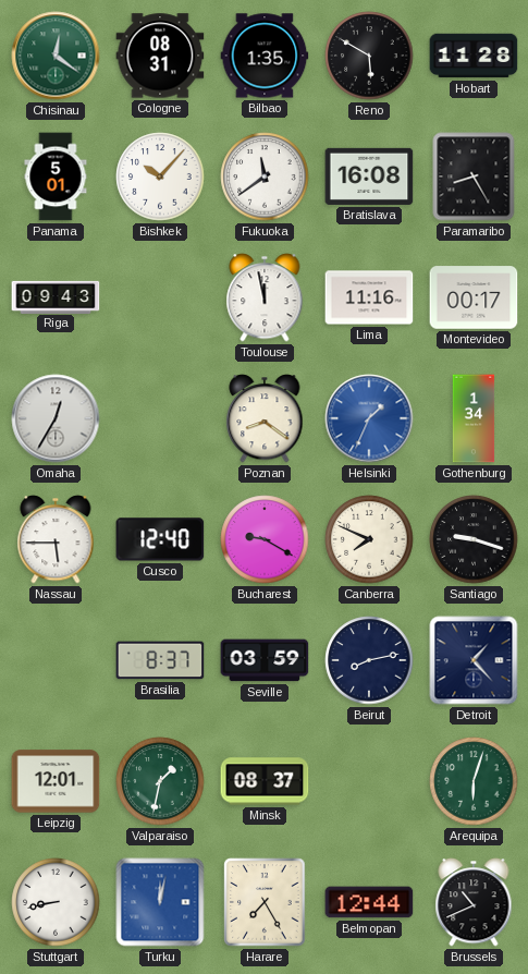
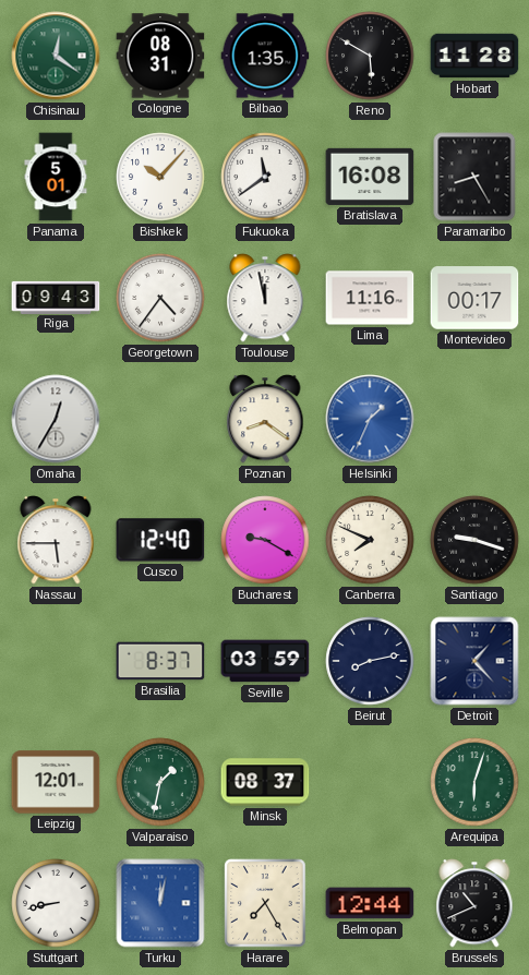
Georgetown: none -> 4:36
Gothenburg: 1:34 -> none
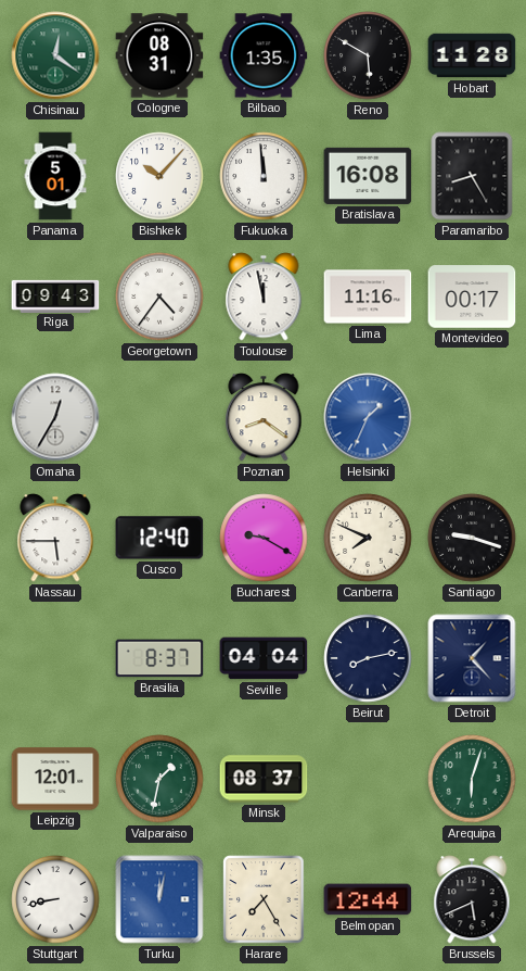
Fukuoka: 11:39 -> 11:59
Seville: 03:59 -> 04:04
Brussels: 10:41 -> 5:41
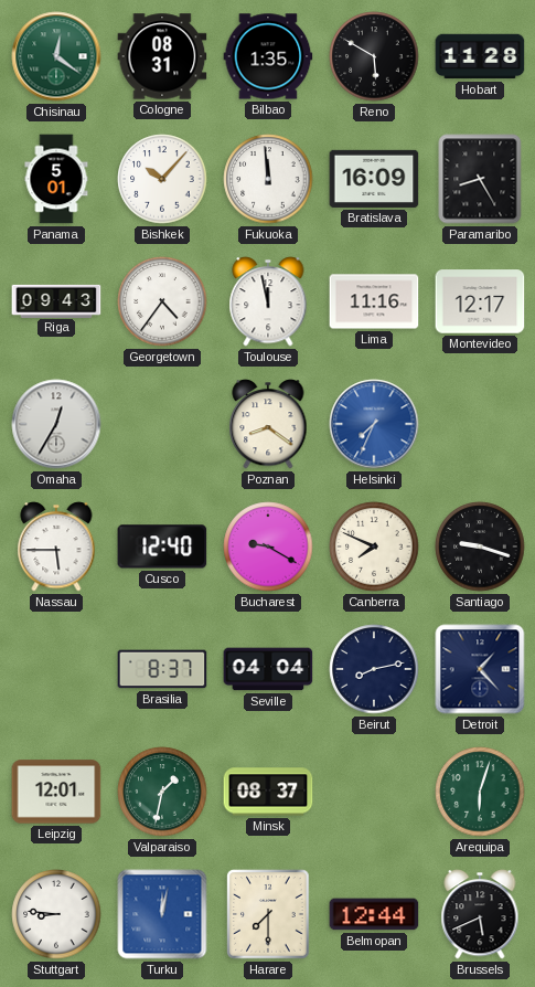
Bratislava: 16:08 -> 16:09
Montevideo: 00:17 -> 12:17
Helsinki: 1:34 -> 7:34
Stuttgart: 8:43 -> 8:46
Harare: 7:25 -> 7:30
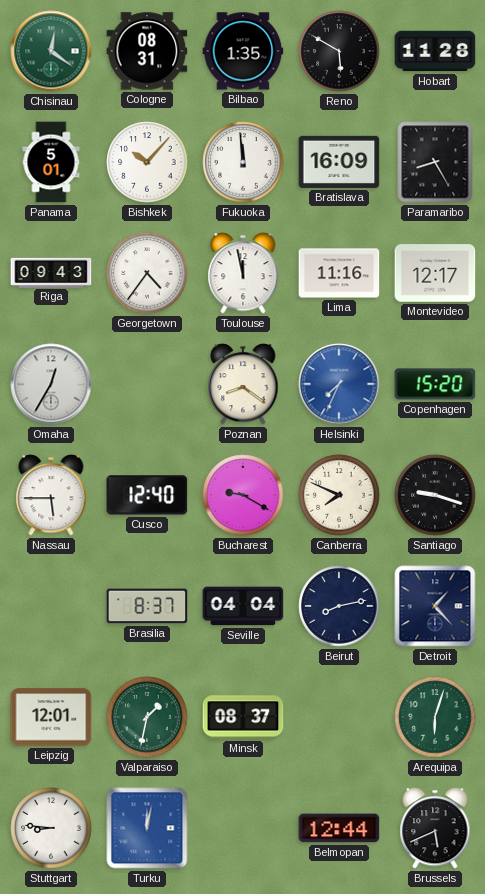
Copenhagen: none -> 15:20
Harare: 7:30 -> none
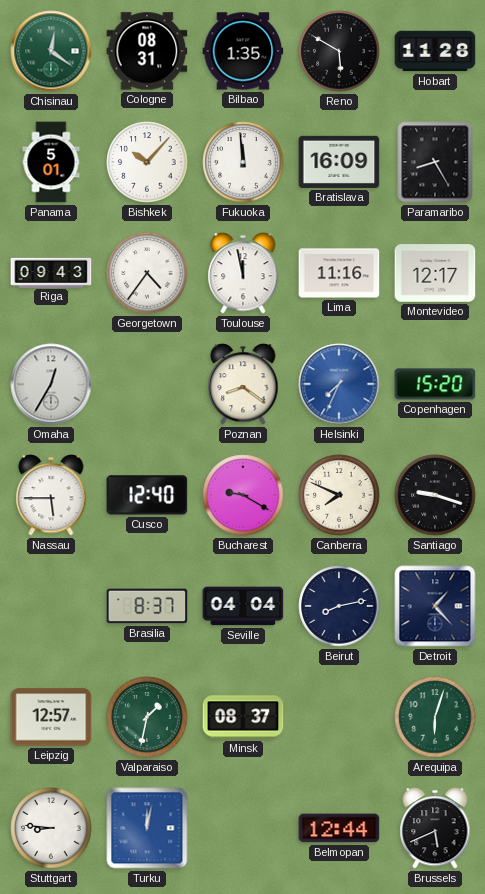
Leipzig: 12:01 -> 12:57
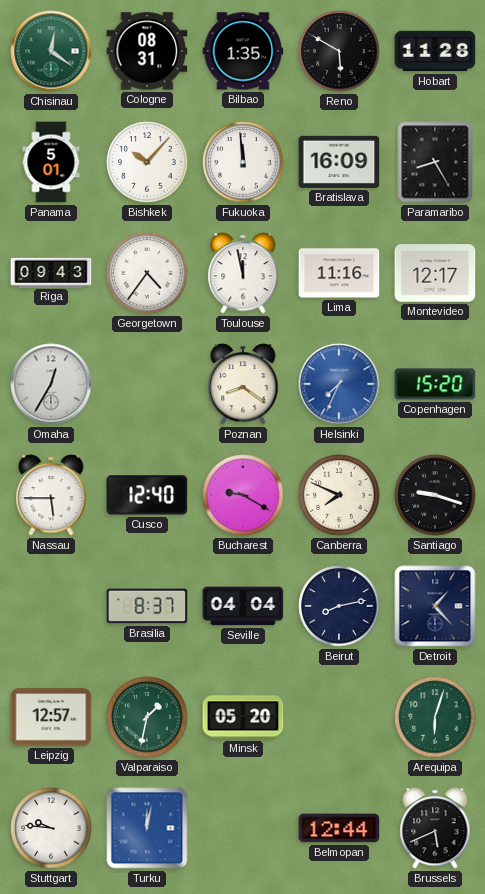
Minsk: 08:37 -> 05:20
Stuttgart: 8:46 -> 9:46
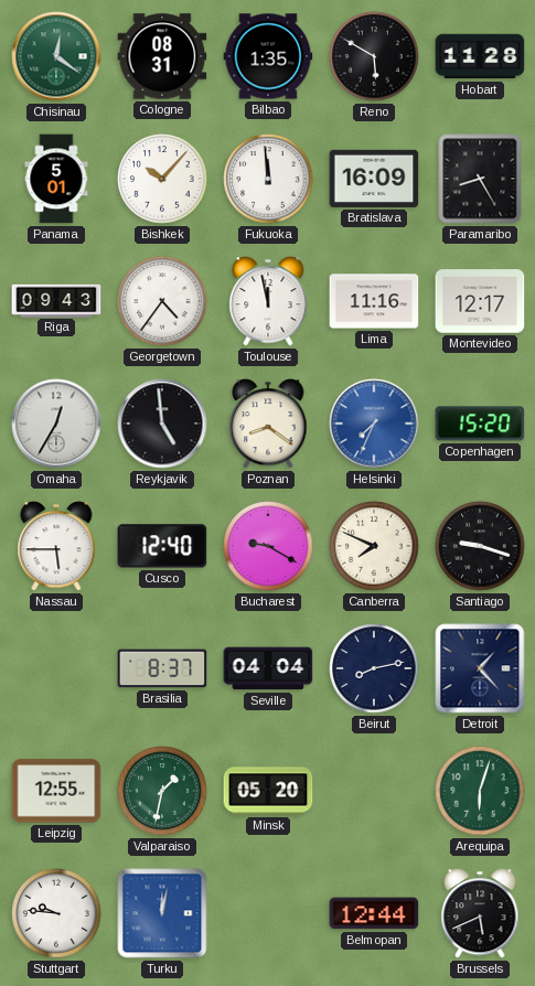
Reykjavik: none -> 4:59
Leipzig: 12:57 -> 12:55
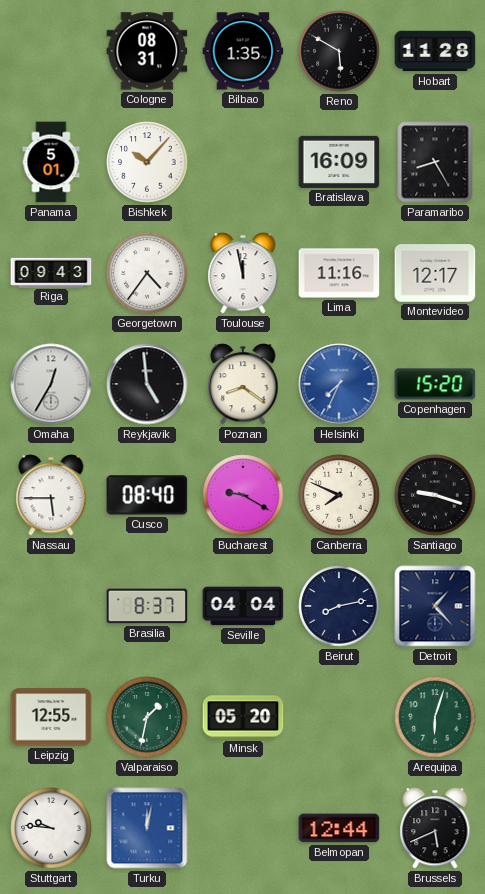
Chisinau: 12:21 -> none
Fukuoka: 11:59 -> none
Cusco: 12:40 -> 08:40
